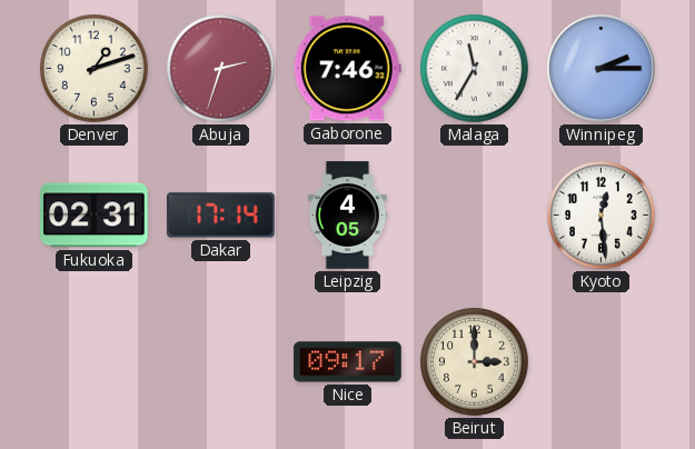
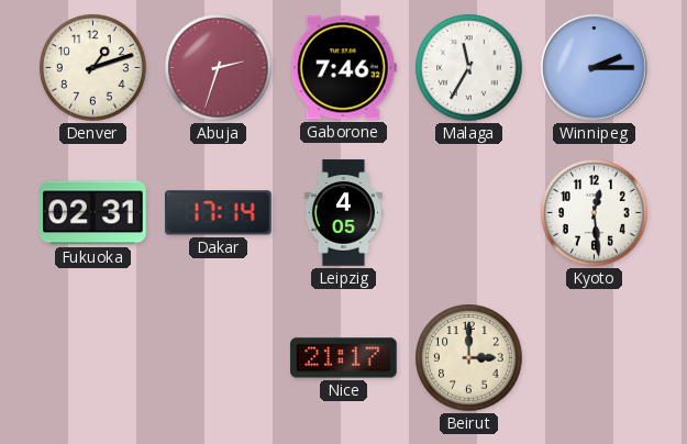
Nice: 09:17 -> 21:17
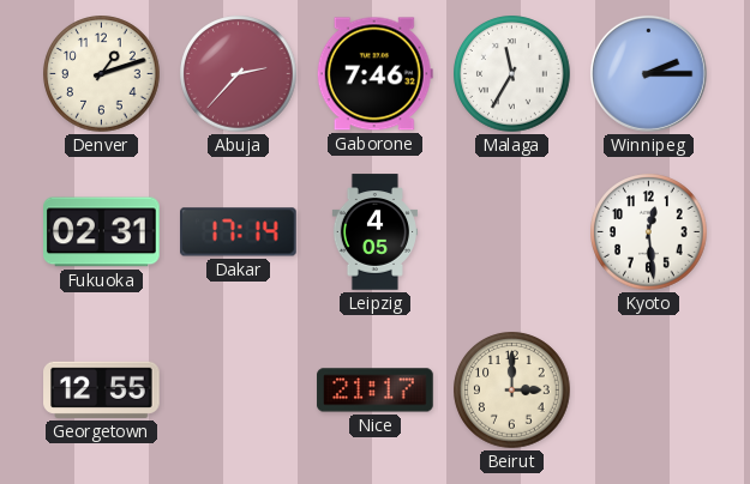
Abuja: 2:33 -> 2:37
Georgetown: none -> 12:55
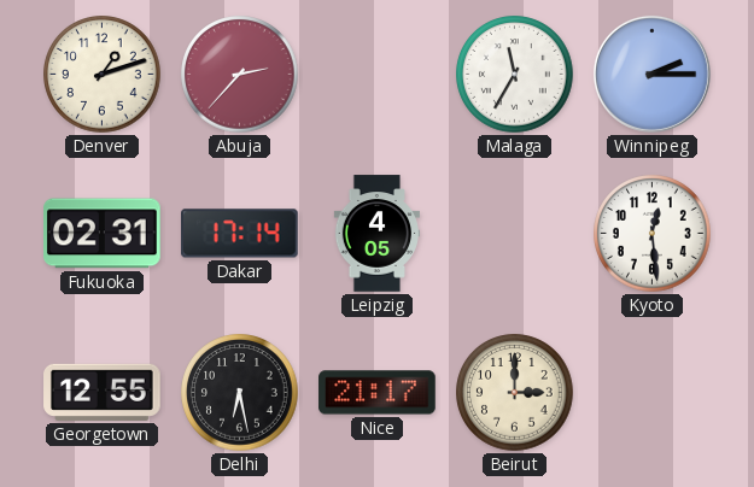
Gaborone: 7:46 -> none
Delhi: none -> 6:28
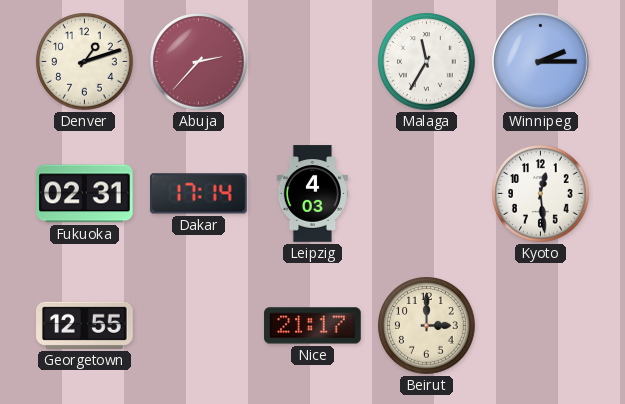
Leipzig: 4:05 -> 4:03
Delhi: 6:28 -> none
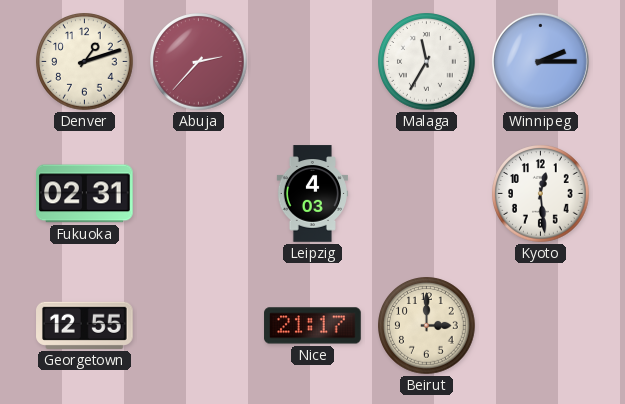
Dakar: 17:14 -> none
